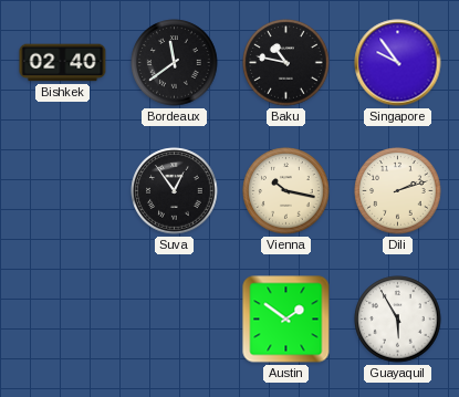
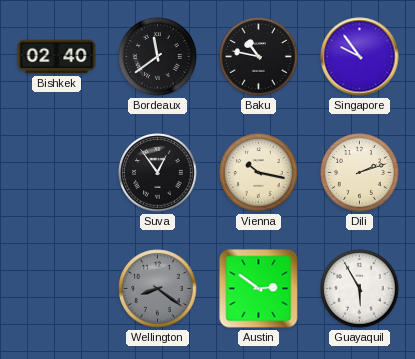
Wellington: none -> 8:21
Austin: 1:51 -> 2:51
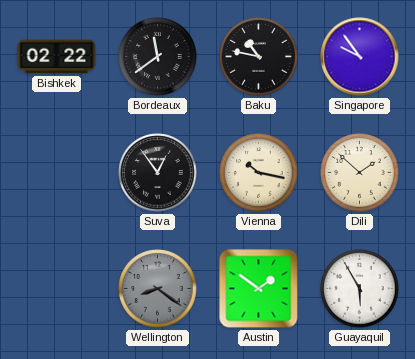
Bishkek: 02:40 -> 02:22
Dili: 2:12 -> 1:52
Austin: 2:51 -> 1:51
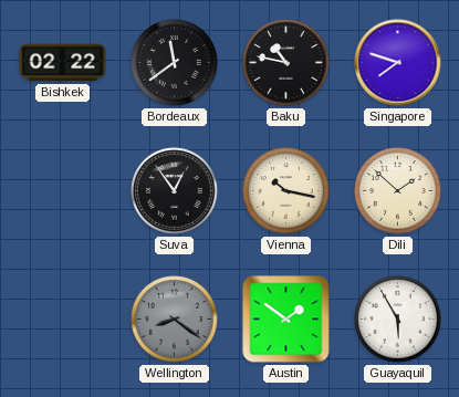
Singapore: 9:54 -> 7:48
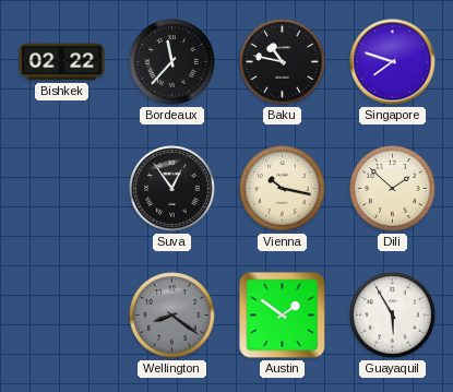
Bordeaux: 11:39 -> 11:37
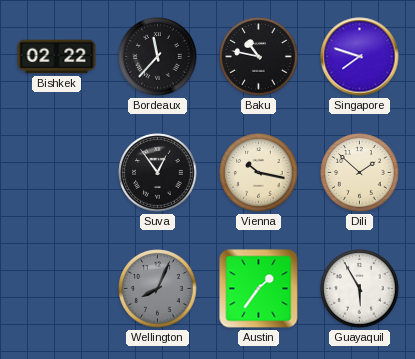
Wellington: 8:21 -> 8:04
Austin: 1:51 -> 1:36
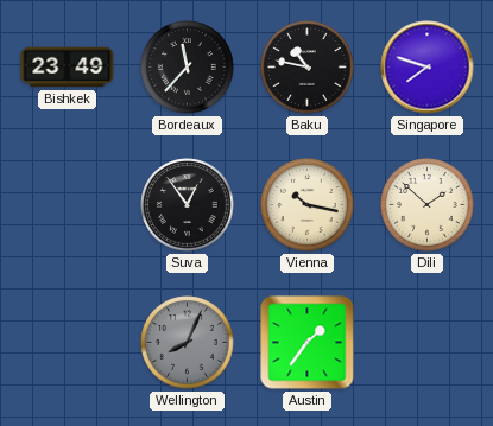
Bishkek: 02:22 -> 23:49
Guayaquil: 5:55 -> none
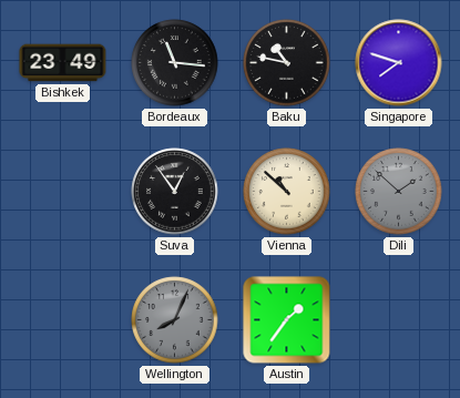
Bordeaux: 11:37 -> 11:16
Vienna: 10:17 -> 10:52
Dili dial: cream -> grey
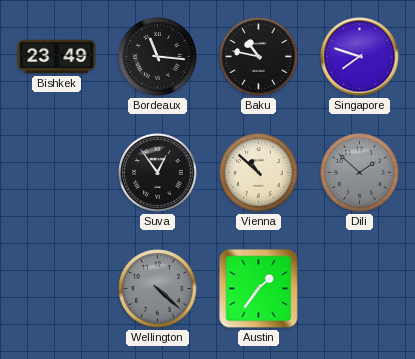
Wellington: 8:04 -> 4:22
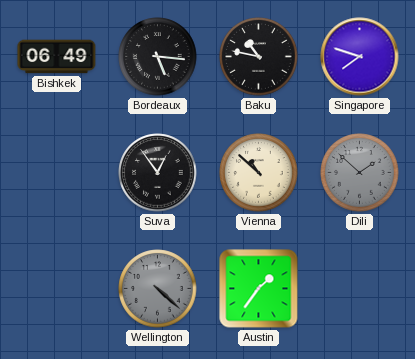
Bishkek: 23:49 -> 06:49
Bordeaux: 11:16 -> 5:16
